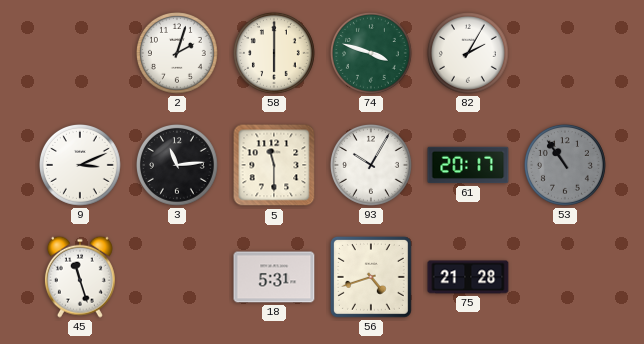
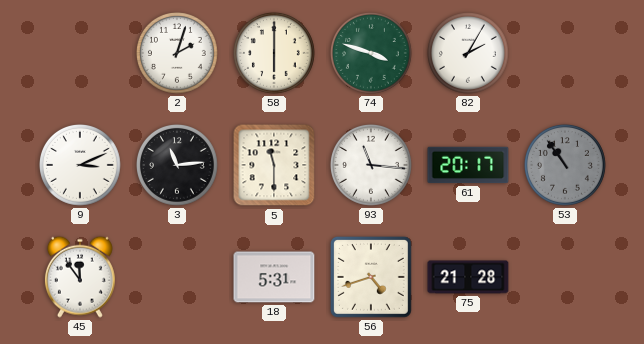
93: 10:05 -> 11:16
45: 11:27 -> 11:54
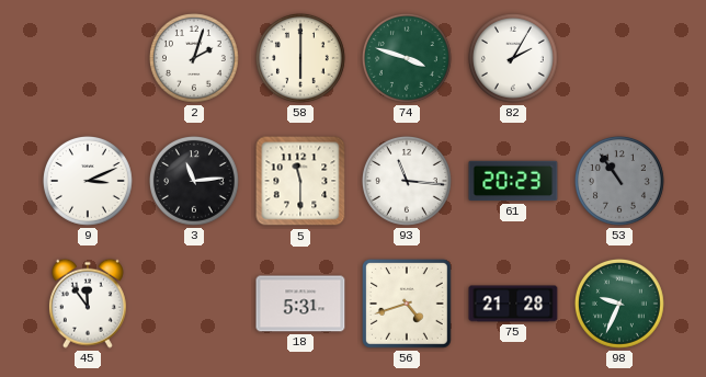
61: 20:17 -> 20:23
98: none -> 9:34
